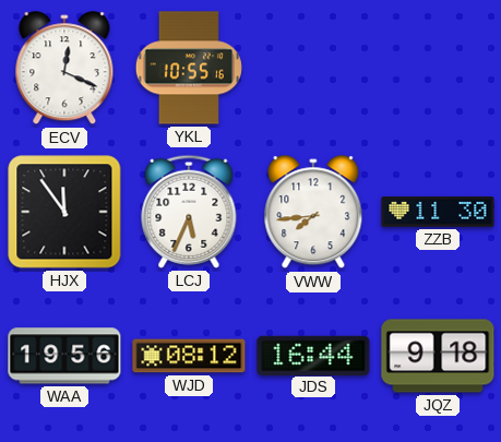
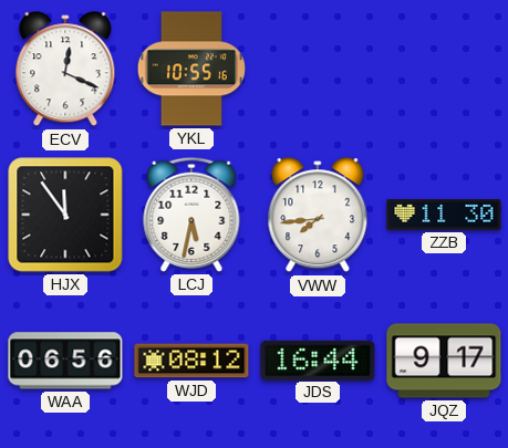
LCJ: 5:34 -> 5:32
WAA: 19:56 -> 06:56
JQZ: 9:18 -> 9:17
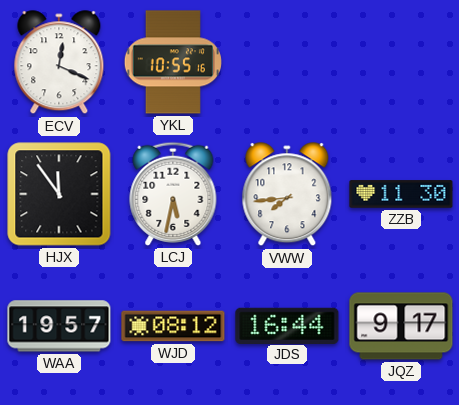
WAA: 06:56 -> 19:57
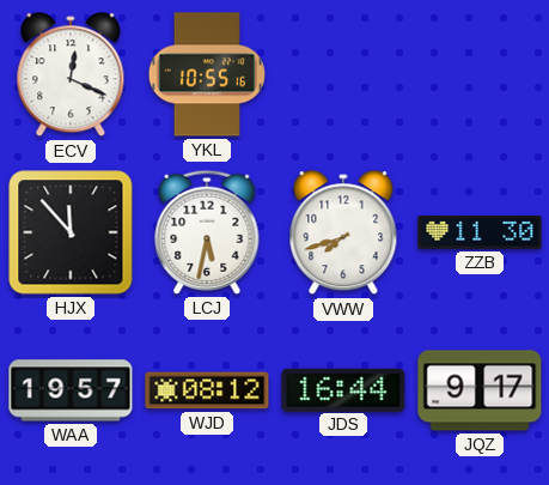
HJX: 11:54 -> 11:53
VWW: 7:44 -> 7:42
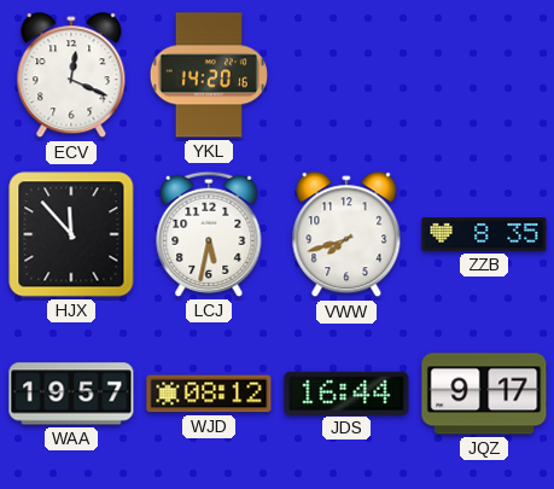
YKL: 10:55 -> 14:20
ZZB: 11:30 -> 8:35
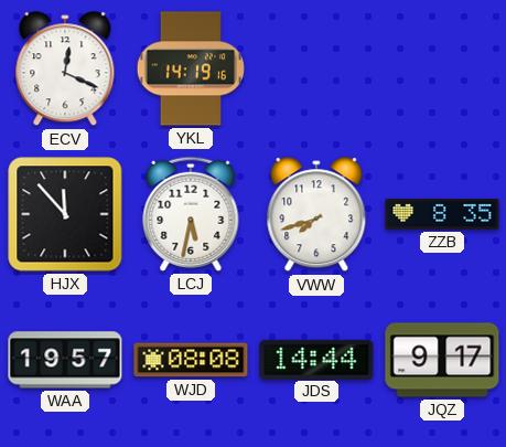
YKL: 14:20 -> 14:19
WJD: 08:12 -> 08:08
JDS: 16:44 -> 14:44
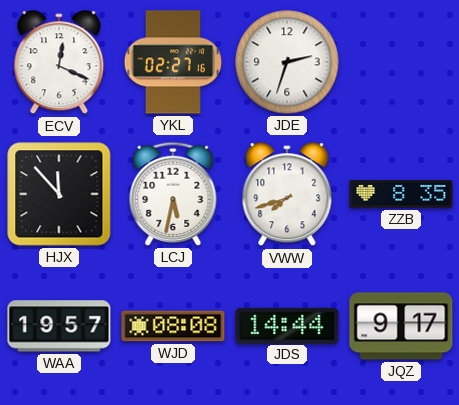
YKL: 14:19 -> 02:27
JDE: none -> 2:33
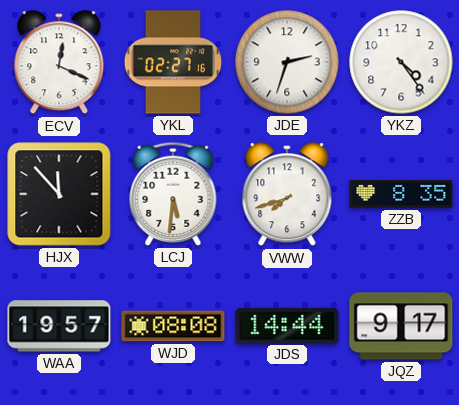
YKZ: none -> 4:24
LCJ: 5:32 -> 5:31
